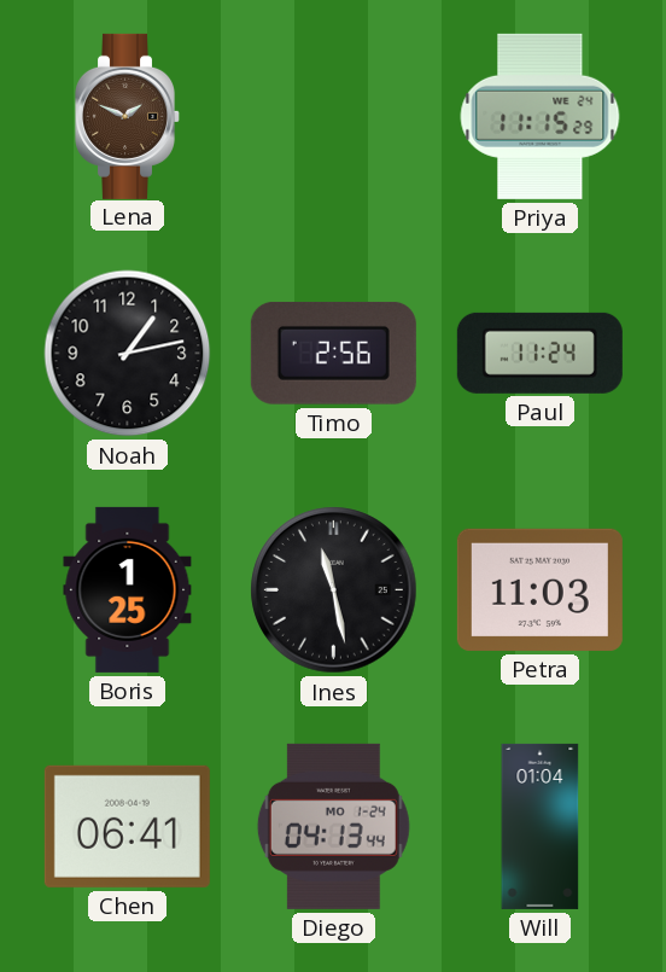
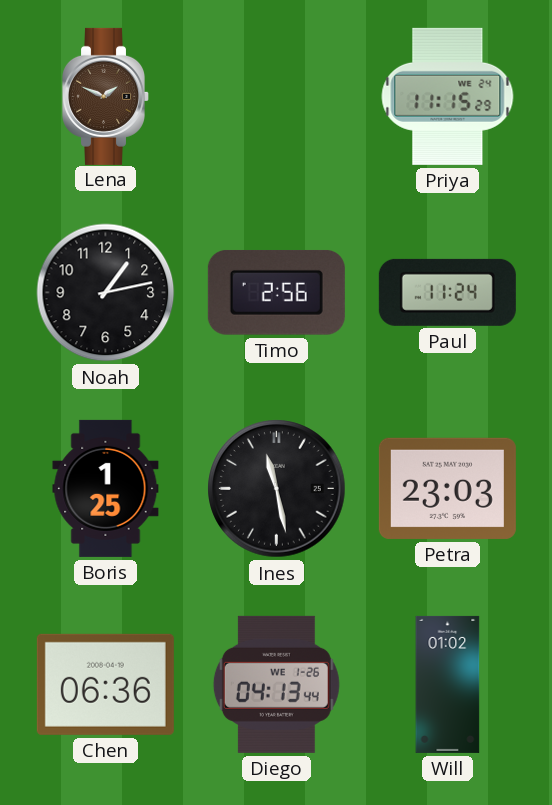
Petra: 11:03 -> 23:03
Chen: 06:41 -> 06:36
Diego date: MO 1-24 -> WE 1-26
Will: 01:04 -> 01:02
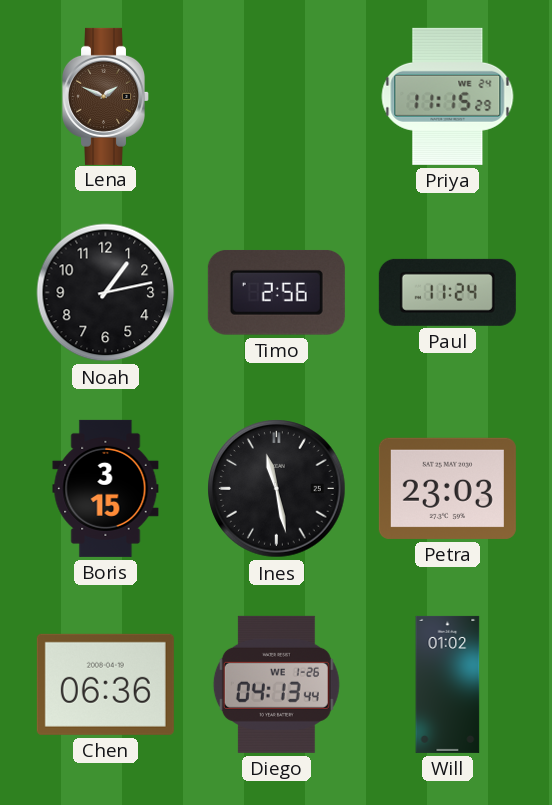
Boris: 1:25 -> 3:15
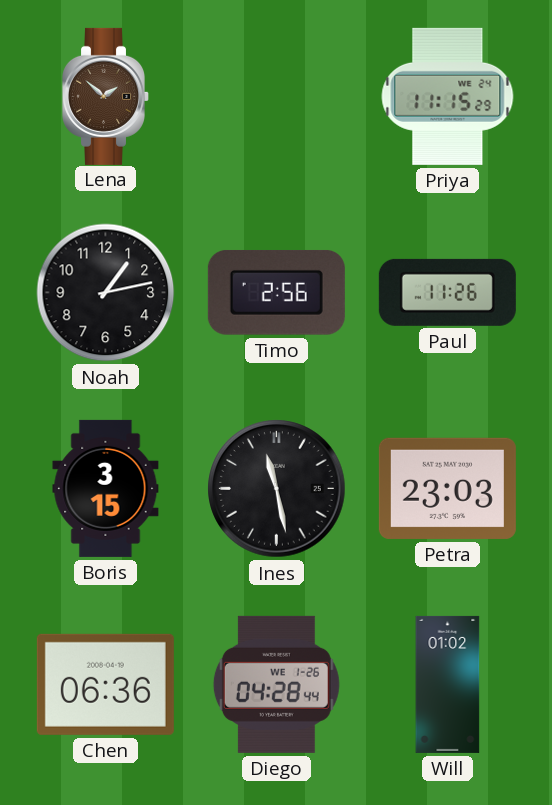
Lena: 1:49 -> 1:52
Paul: 11:24 -> 11:26
Diego: 04:13 -> 04:28
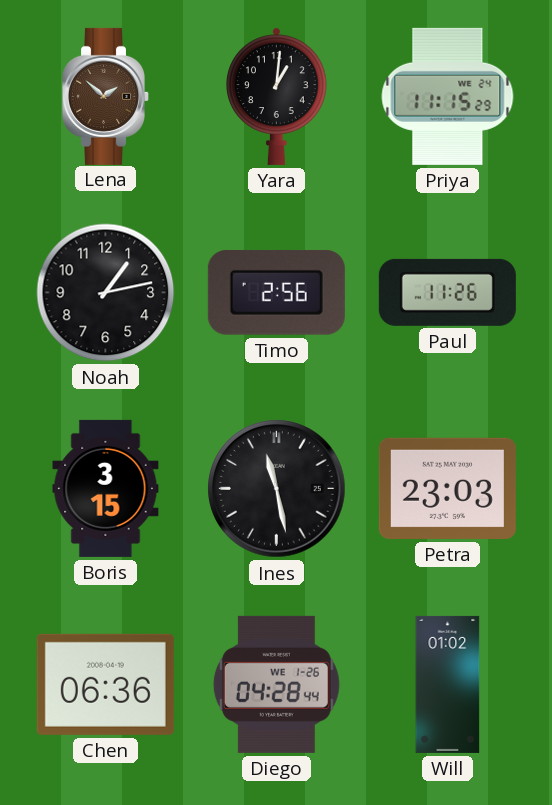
Yara: none -> 1:01
